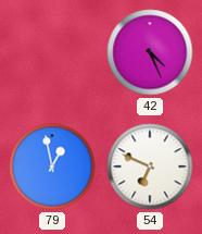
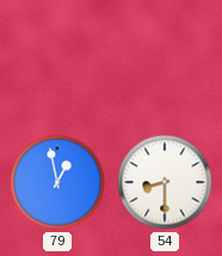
42: 4:26 -> none
54: 6:49 -> 8:30
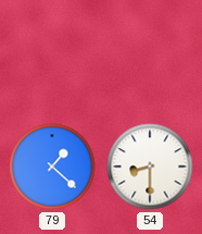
79: 12:58 -> 1:22
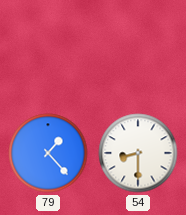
79: 1:22 -> 1:23
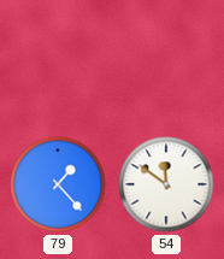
54: 8:30 -> 11:51
